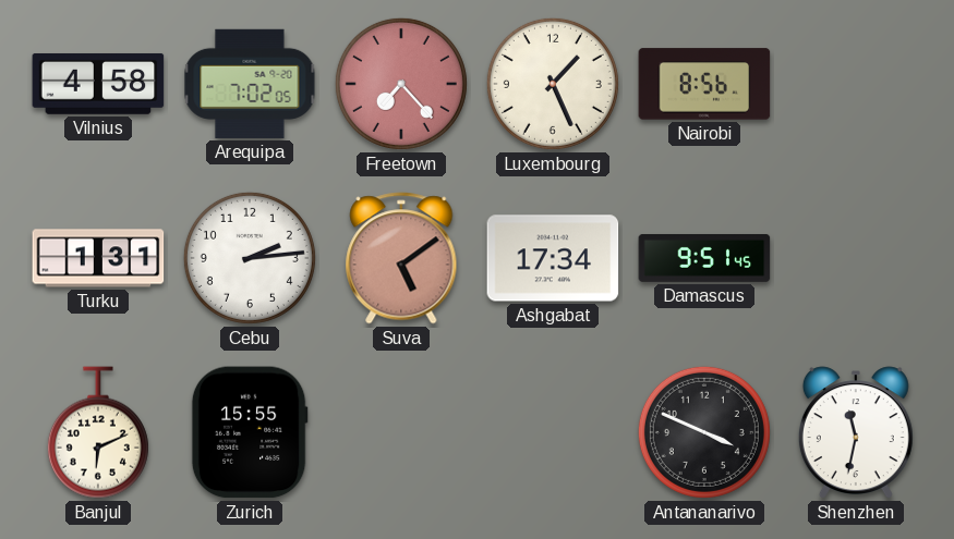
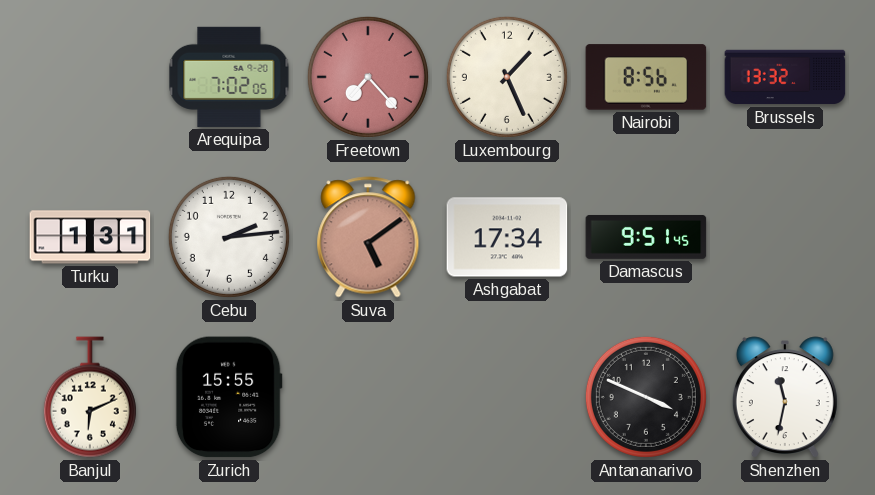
Vilnius: 4:58 -> none
Brussels: none -> 13:32
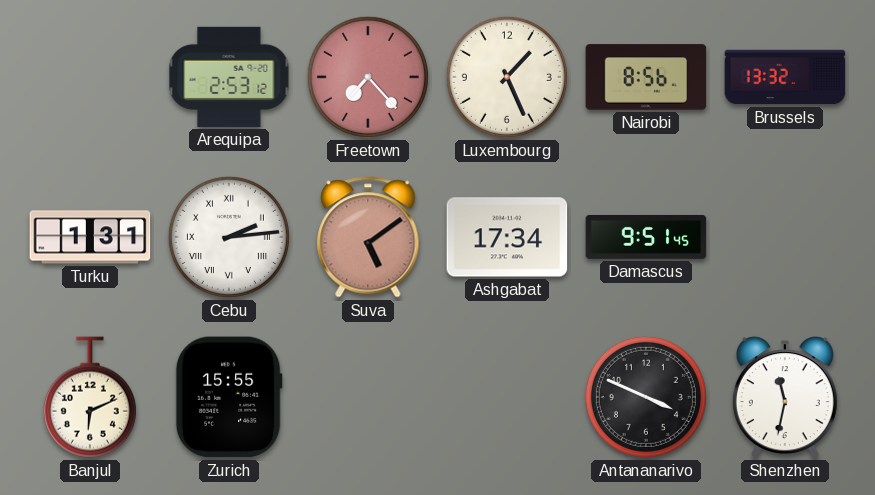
Arequipa: 7:02 -> 2:53
Cebu numerals: Arabic -> Roman
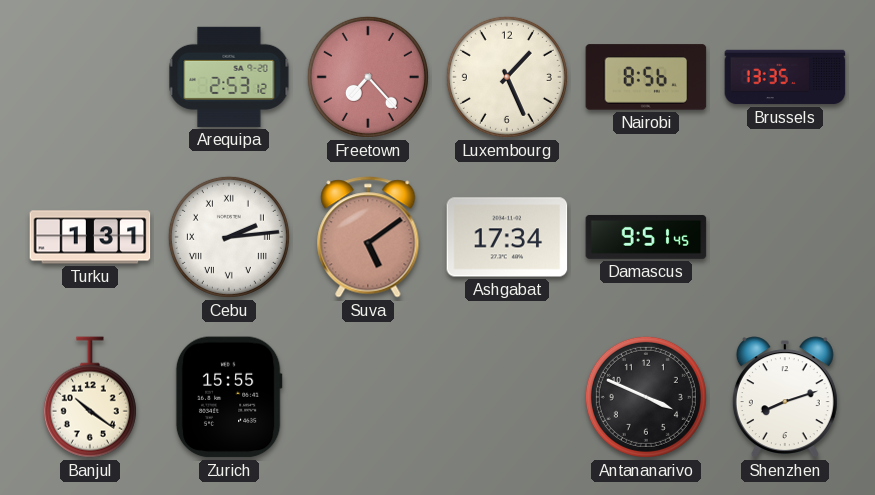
Brussels: 13:32 -> 13:35
Banjul: 6:11 -> 10:21
Shenzhen: 11:32 -> 8:12
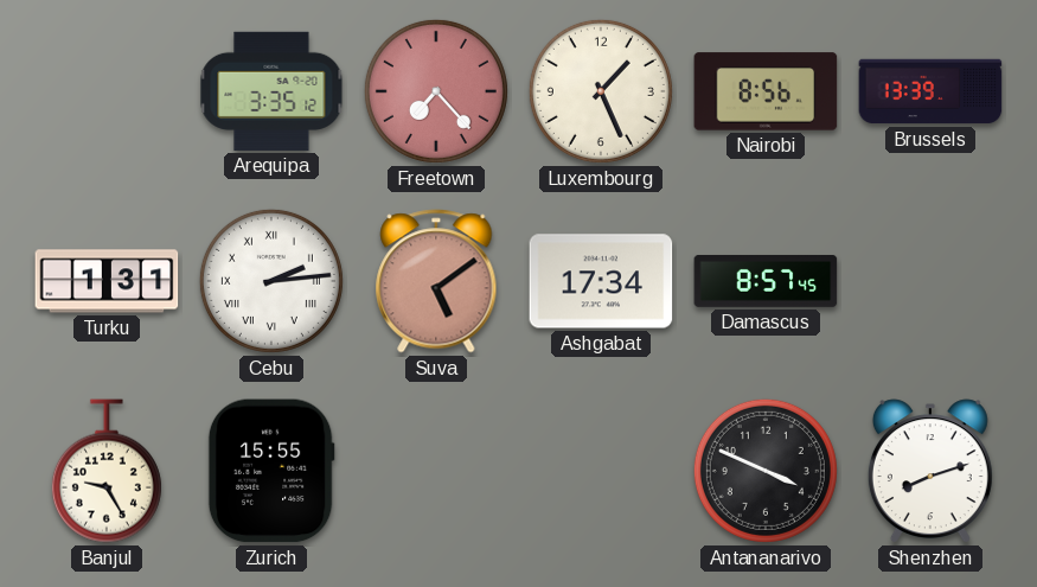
Arequipa: 2:53 -> 3:35
Brussels: 13:35 -> 13:39
Damascus: 9:51 -> 8:57
Banjul: 10:21 -> 9:25
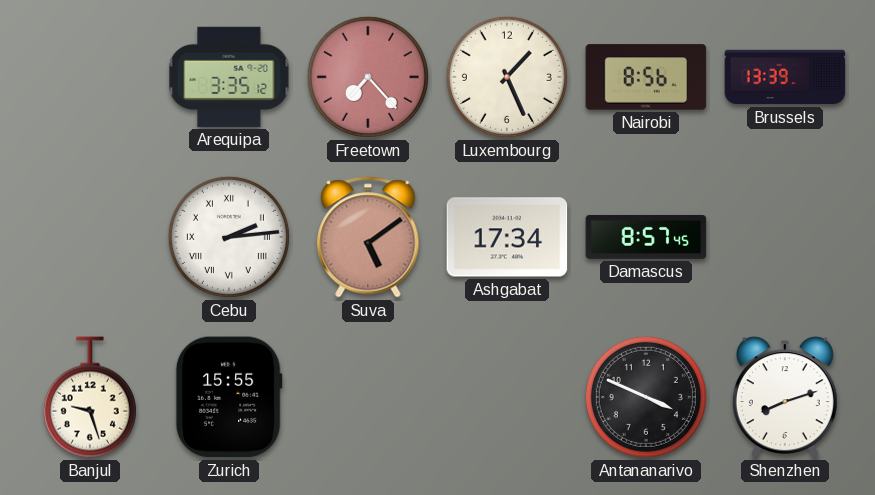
Turku: 1:31 -> none
Banjul: 9:25 -> 9:27
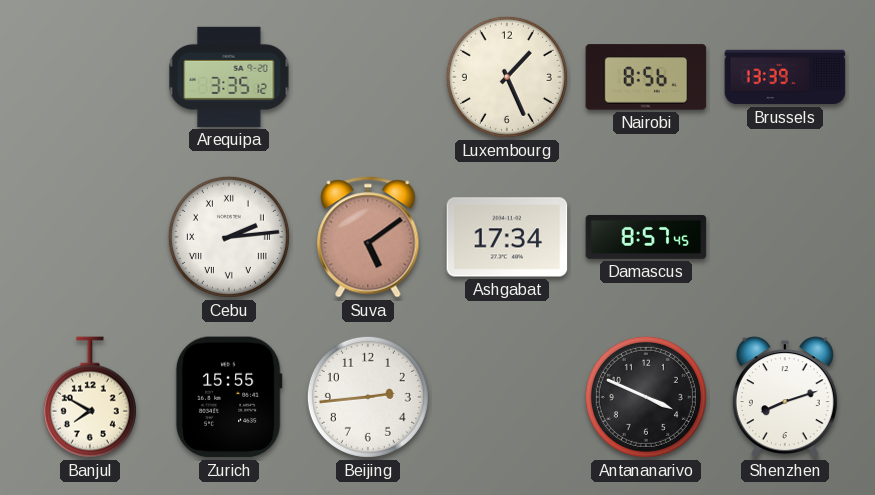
Freetown: 7:23 -> none
Banjul: 9:27 -> 7:50
Beijing: none -> 2:44
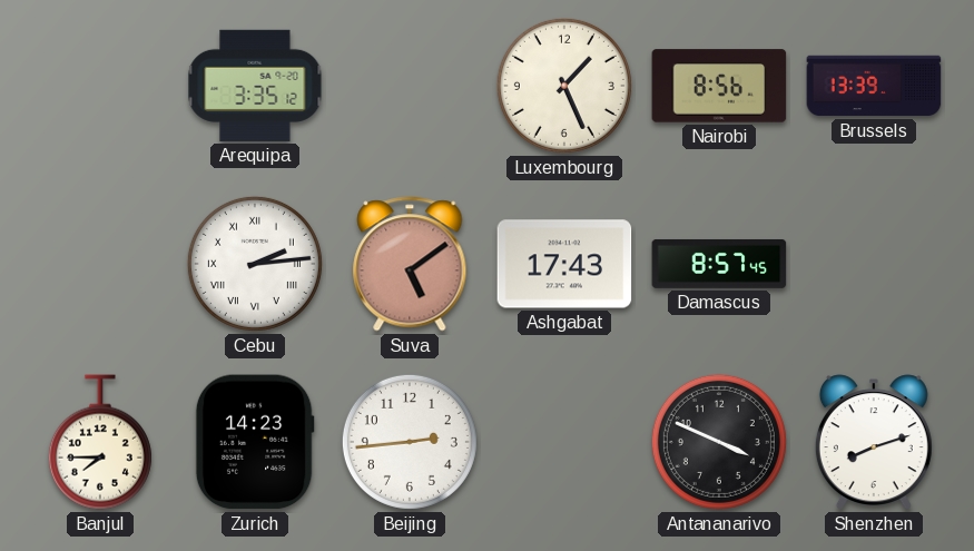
Ashgabat: 17:34 -> 17:43
Banjul: 7:50 -> 7:45
Zurich: 15:55 -> 14:23
